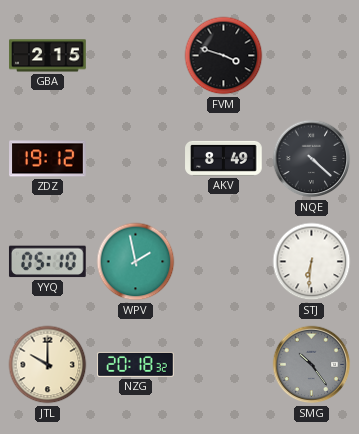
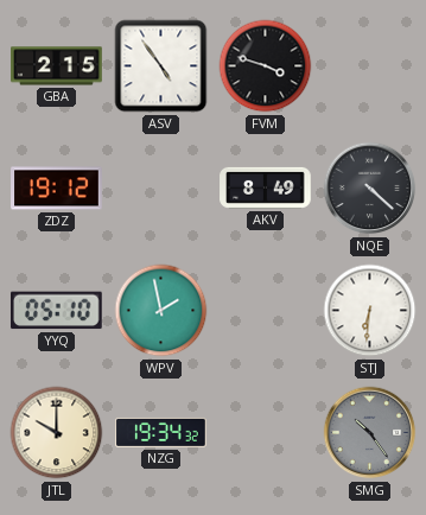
ASV: none -> 4:54
NZG: 20:18 -> 19:34
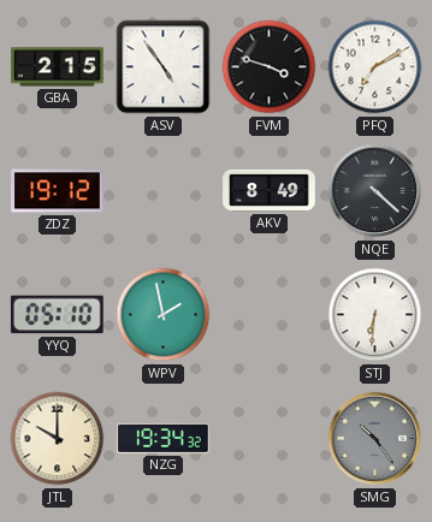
PFQ: none -> 7:10
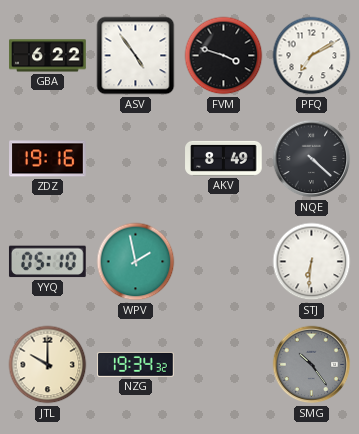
GBA: 2:15 -> 6:22
ZDZ: 19:12 -> 19:16
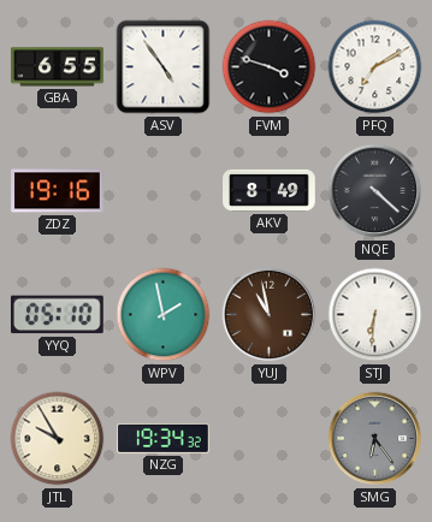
GBA: 6:22 -> 6:55
YUJ: none -> 10:58
JTL: 10:00 -> 9:55
SMG: 10:24 -> 6:24
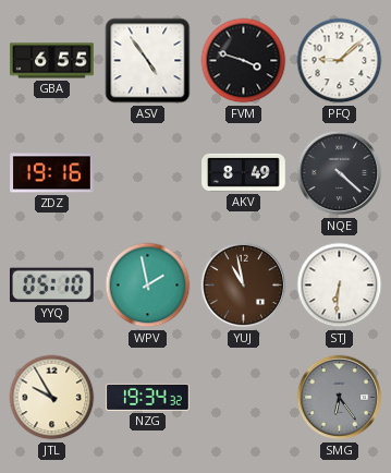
PFQ: 7:10 -> 9:08
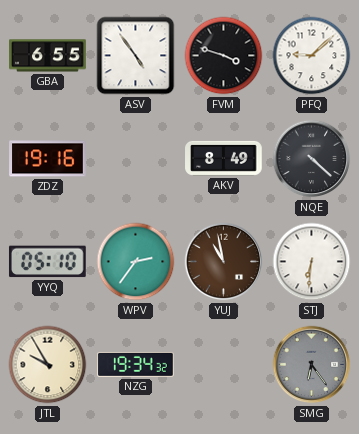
WPV: 1:58 -> 2:36
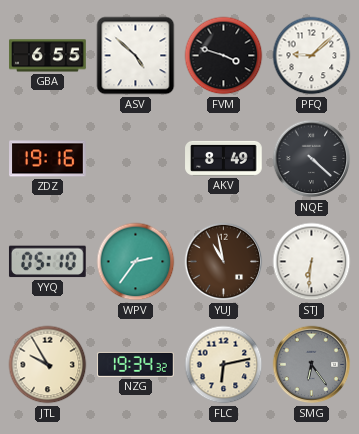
ASV: 4:54 -> 4:52
FLC: none -> 6:13
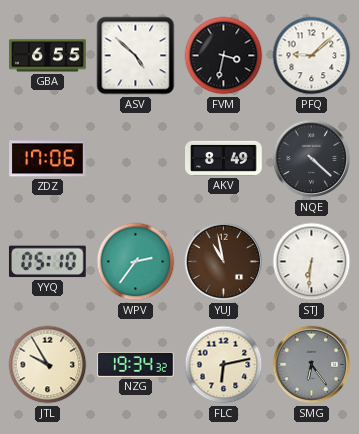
FVM: 3:48 -> 3:32
ZDZ: 19:16 -> 17:06
